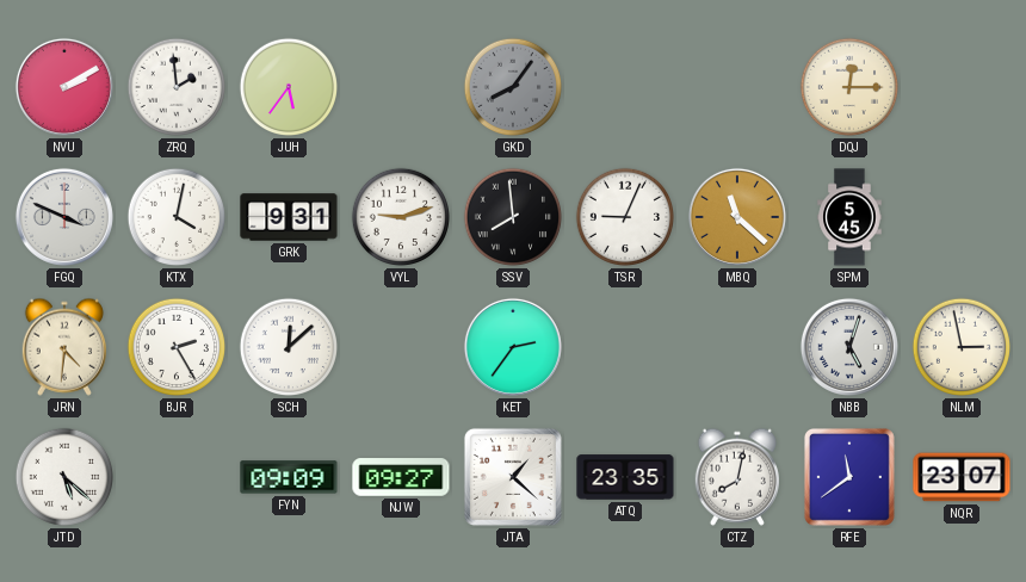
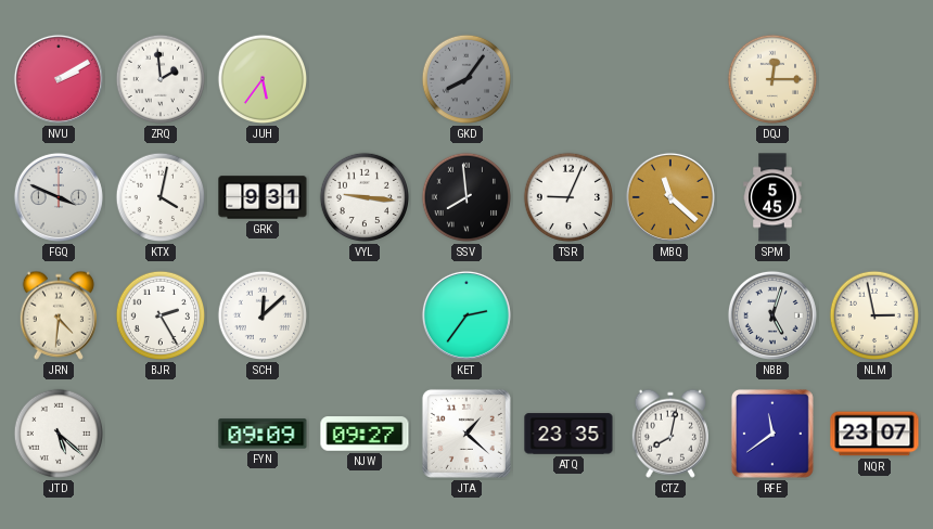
VYL: 9:12 -> 9:16
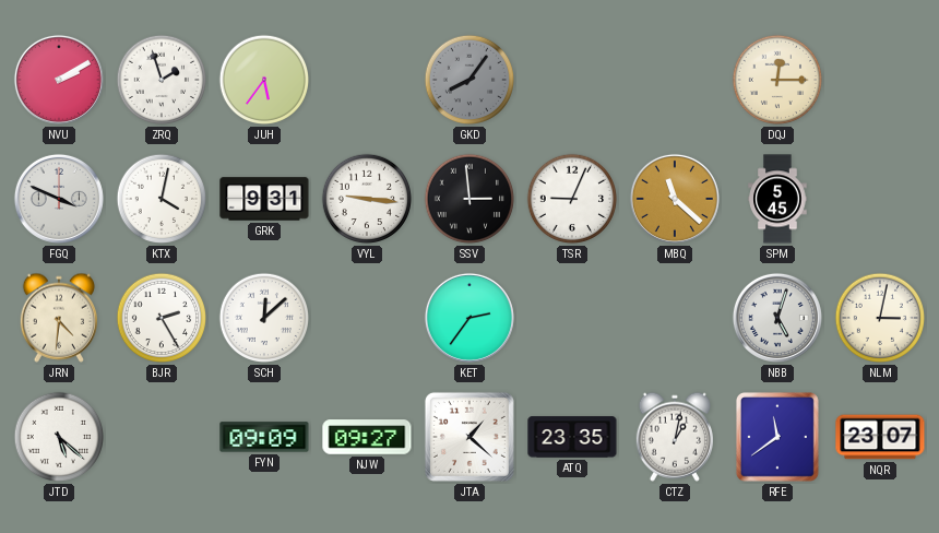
ZRQ: 1:59 -> 1:57
SSV: 7:59 -> 2:59
NLM: 2:58 -> 3:02
CTZ: 8:02 -> 1:02
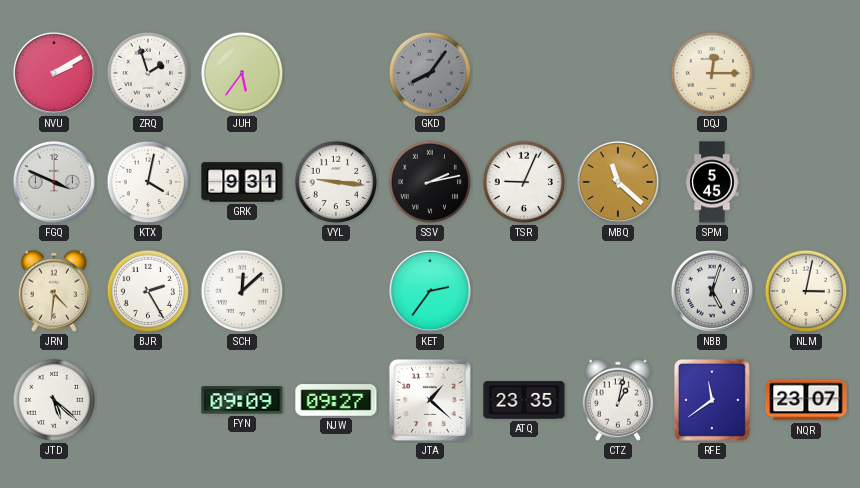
SSV: 2:59 -> 2:13
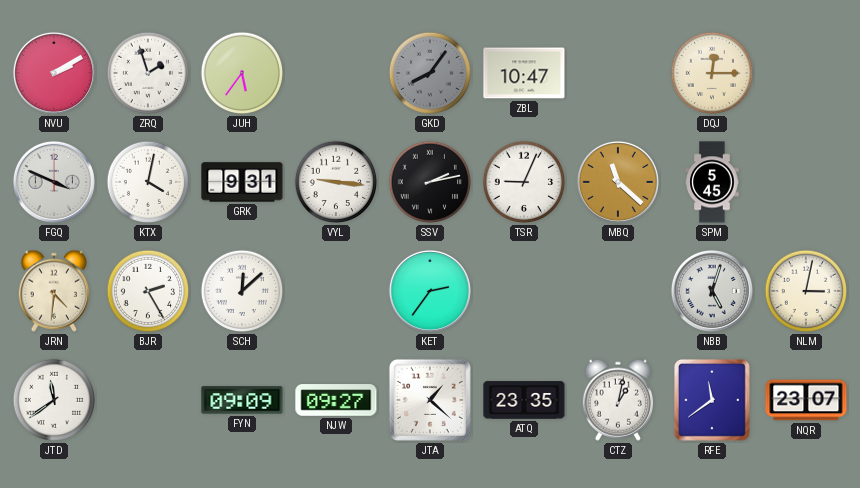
ZBL: none -> 10:47
JTD: 5:22 -> 11:39
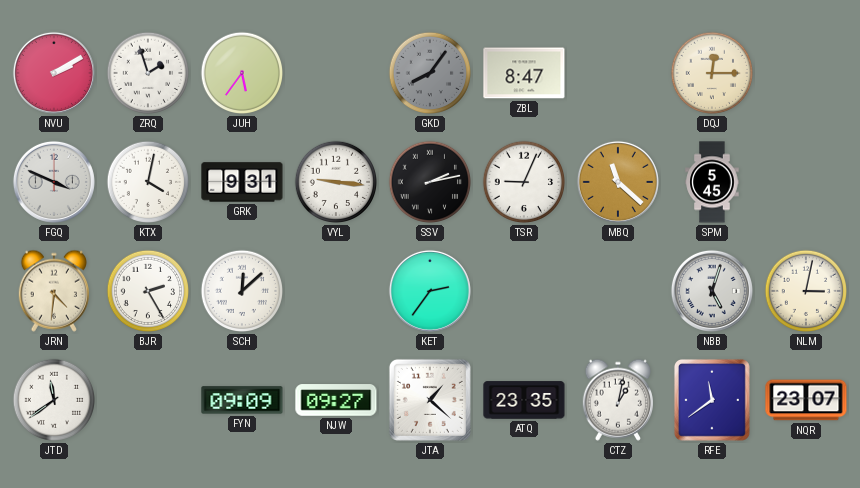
ZBL: 10:47 -> 8:47
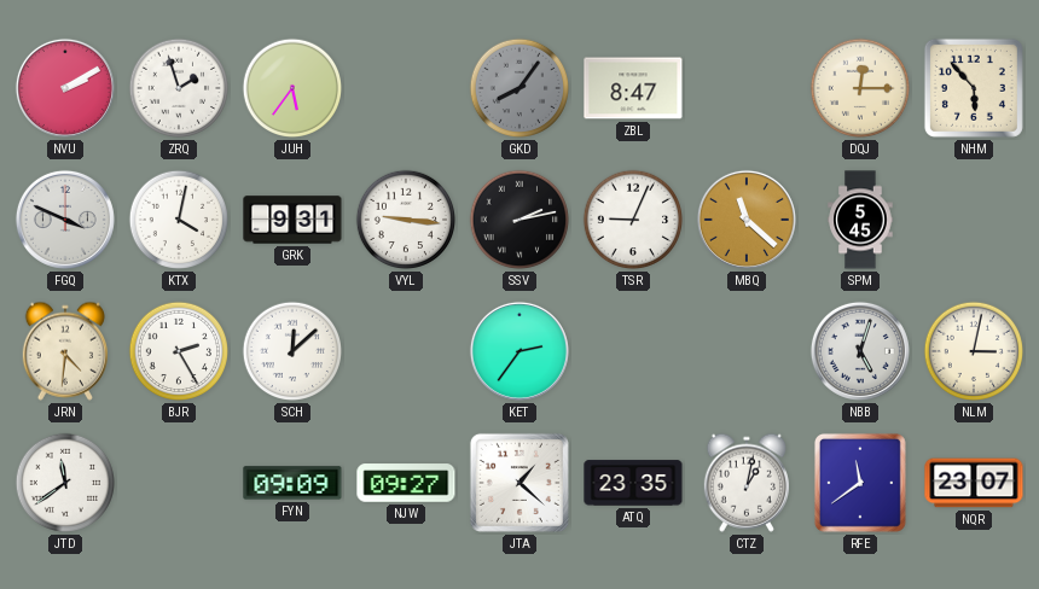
NHM: none -> 5:53
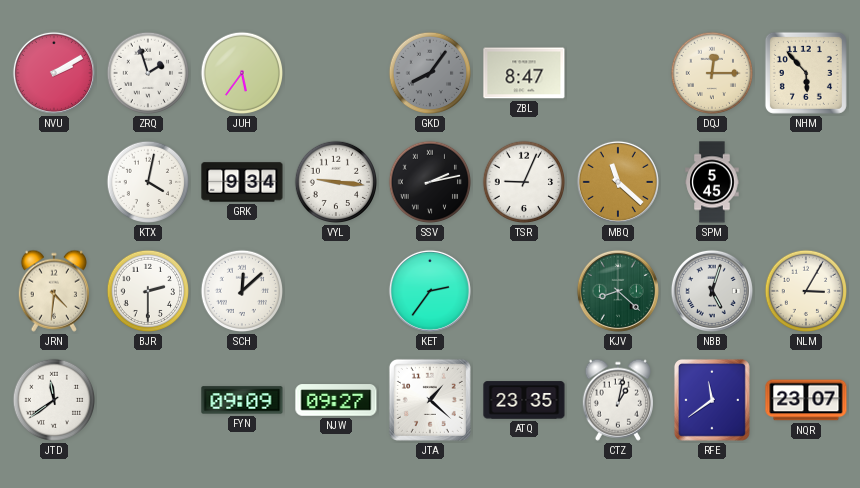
FGQ: 3:49 -> none
GRK: 9:31 -> 9:34
BJR: 2:25 -> 2:30
KJV: none -> 8:22
NLM: 3:02 -> 3:05
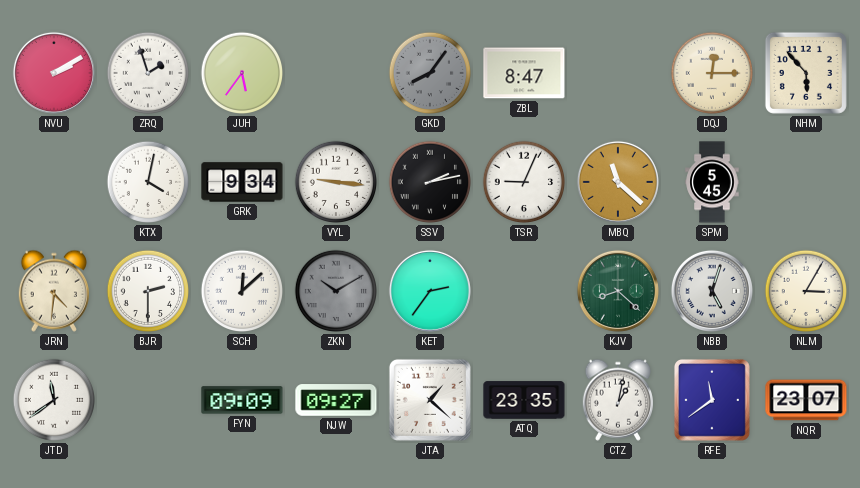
ZKN: none -> 10:10
